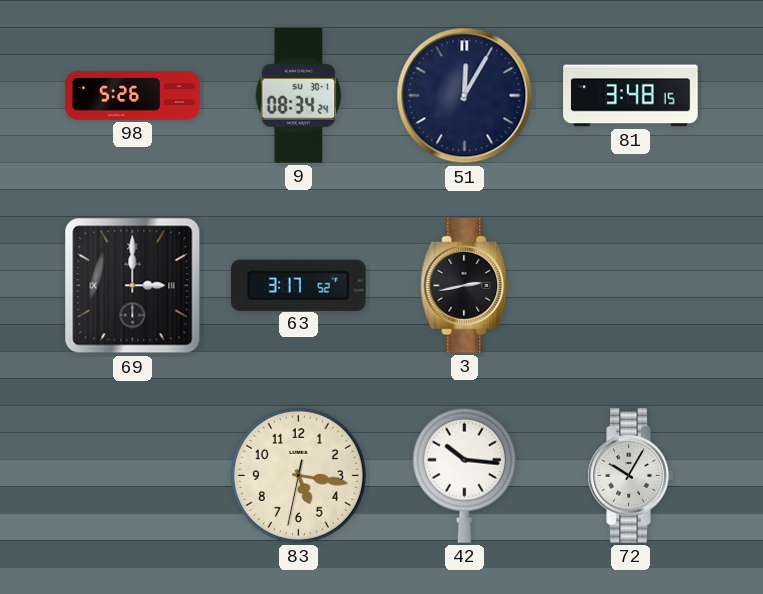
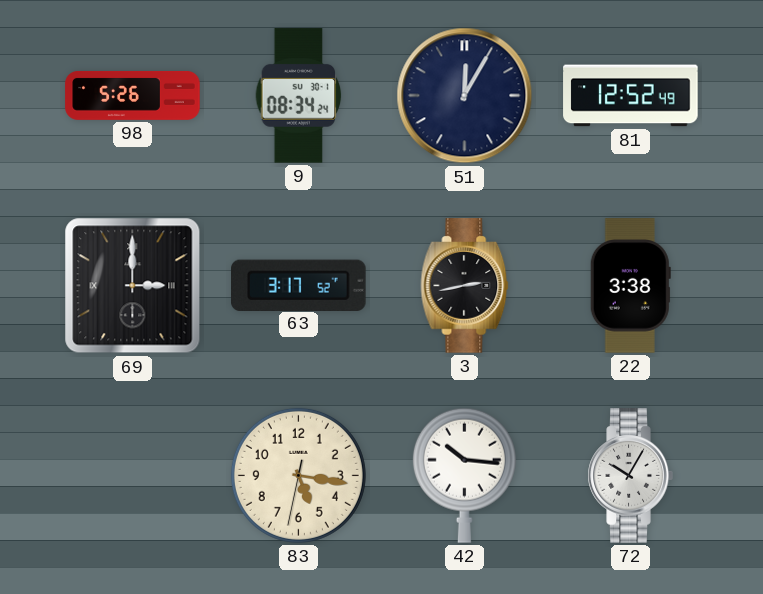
81: 3:48 -> 12:52
22: none -> 3:38
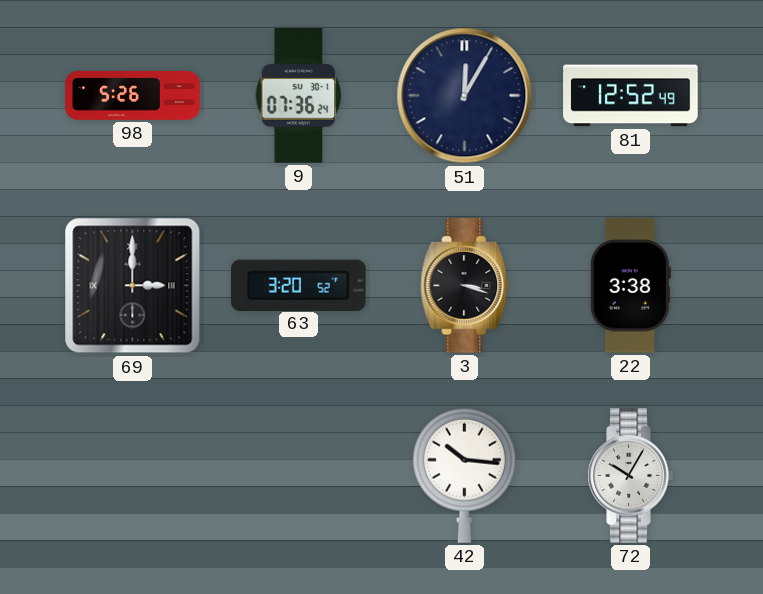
9: 08:34 -> 07:36
63: 3:17 -> 3:20
3: 2:43 -> 3:18
83: 5:16 -> none
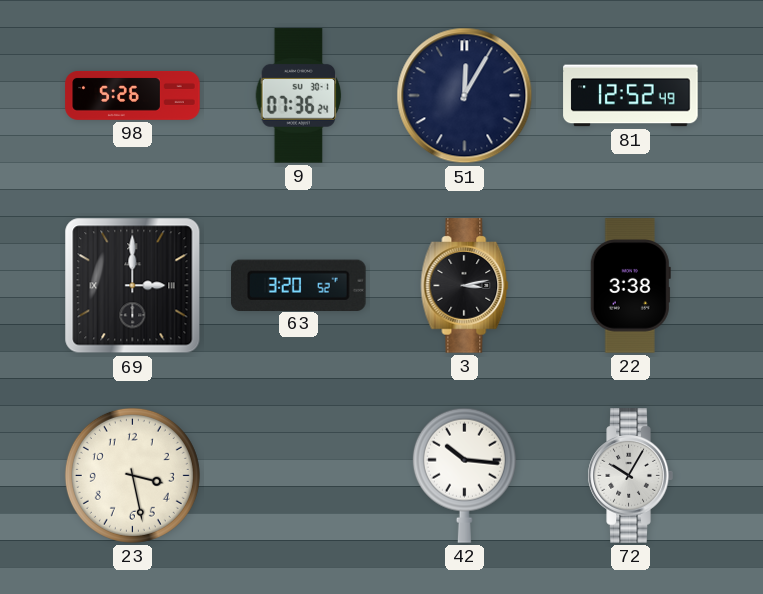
3: 3:18 -> 3:13
23: none -> 3:28
